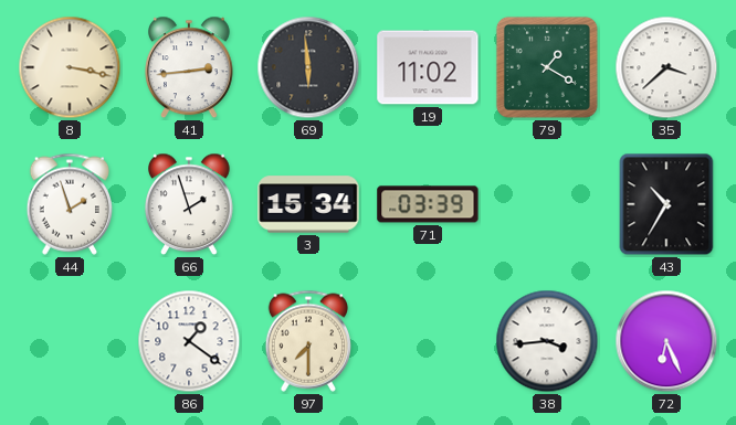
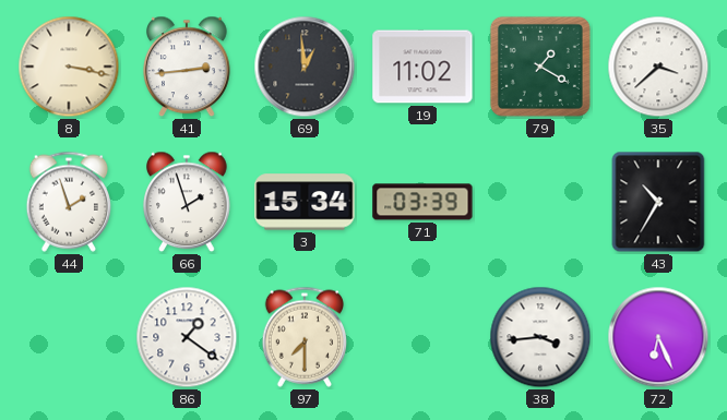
69: 5:59 -> 12:59
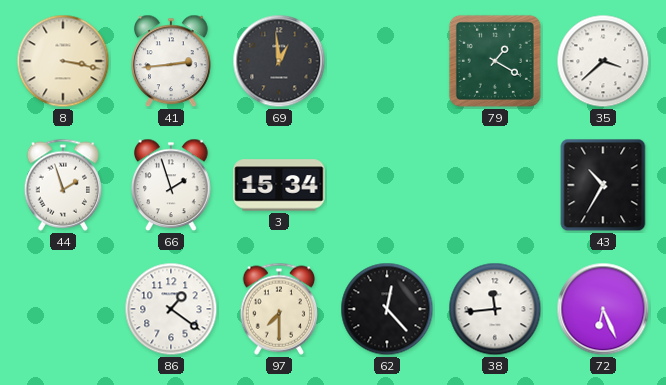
19: 11:02 -> none
71: 03:39 -> none
62: none -> 12:23
38: 3:44 -> 11:44
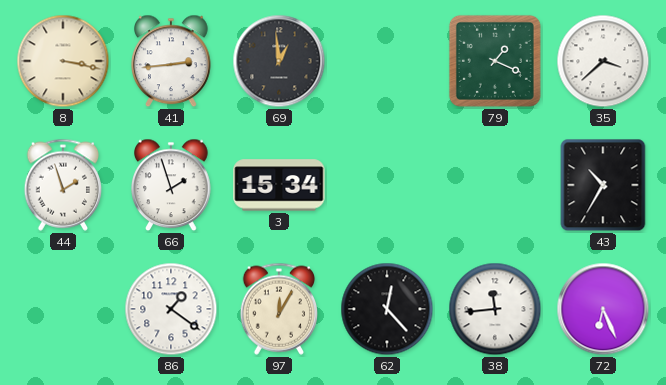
79: 1:20 -> 1:19
97: 7:30 -> 12:05
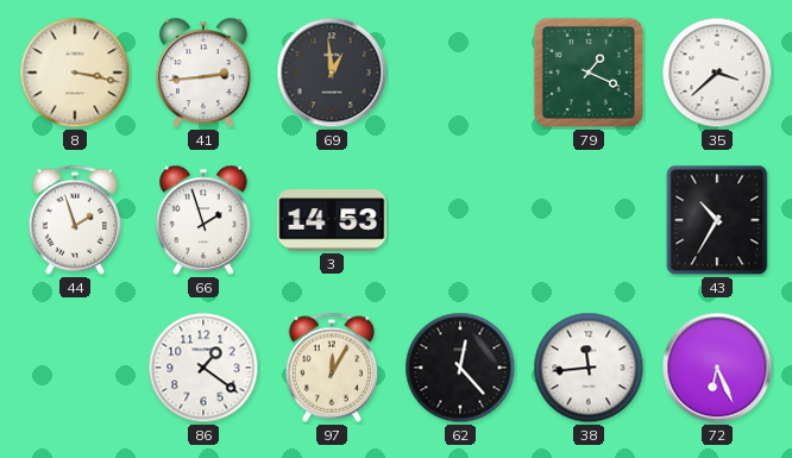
3: 15:34 -> 14:53
